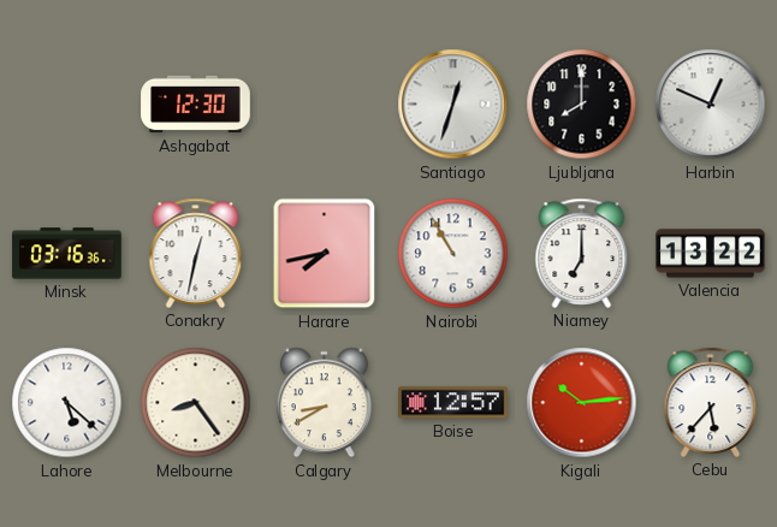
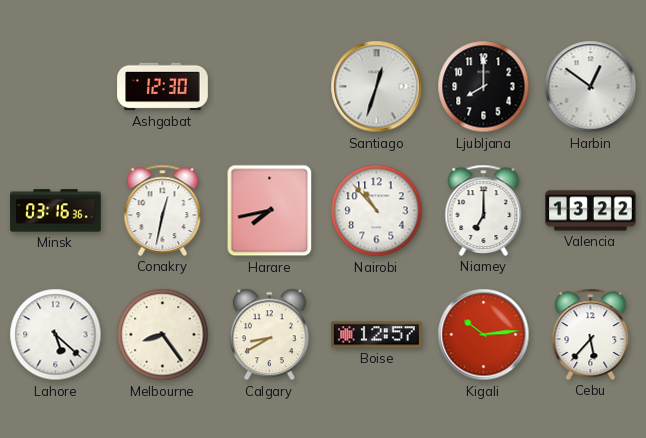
Harbin: 12:49 -> 12:51
Nairobi: 10:55 -> 10:53
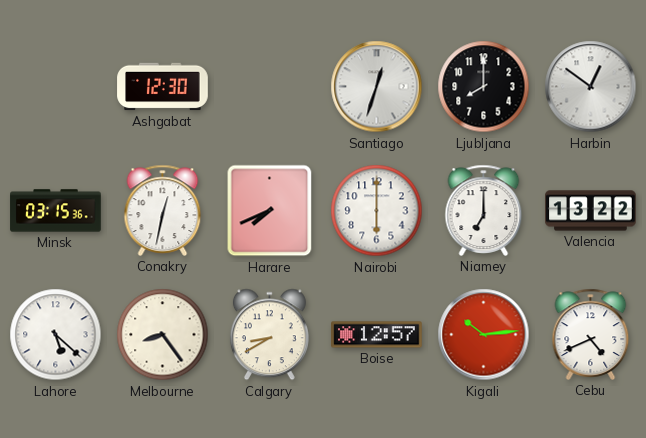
Minsk: 03:16 -> 03:15
Harare: 7:43 -> 7:41
Nairobi: 10:53 -> 6:00
Cebu: 5:37 -> 4:41
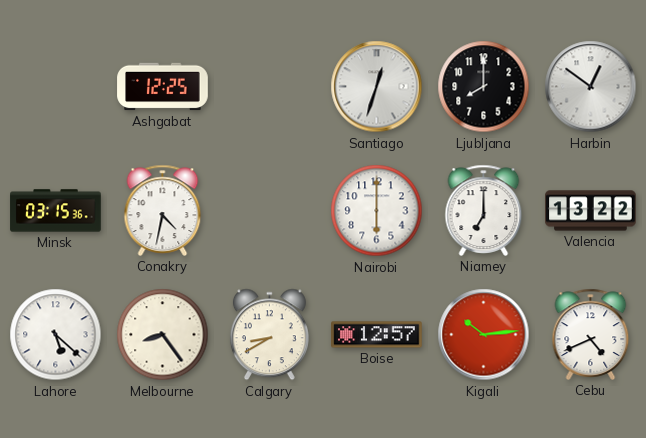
Ashgabat: 12:30 -> 12:25
Conakry: 12:32 -> 4:32
Harare: 7:41 -> none
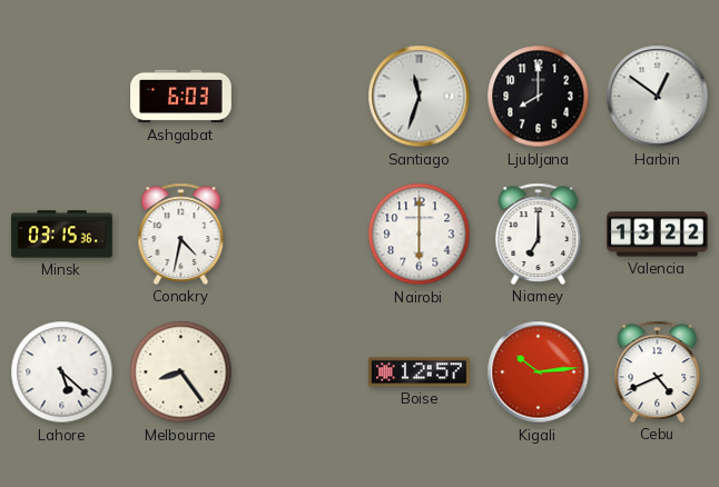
Ashgabat: 12:25 -> 6:03
Santiago: 12:33 -> 11:33
Calgary: 8:40 -> none
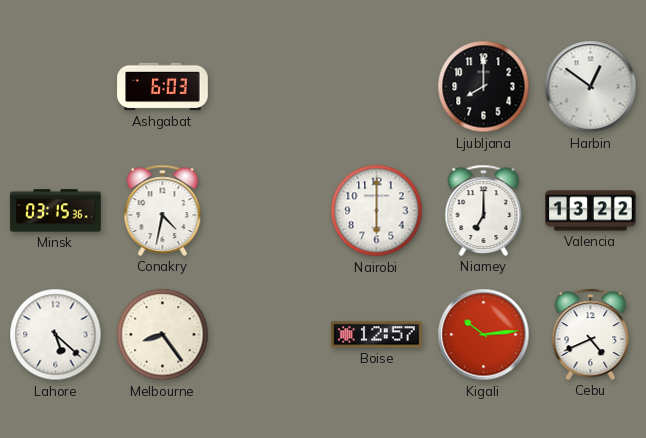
Santiago: 11:33 -> none
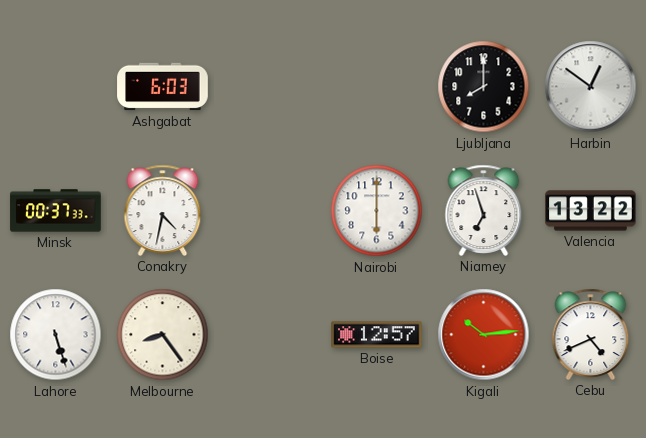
Minsk: 03:15 -> 00:37
Niamey: 7:00 -> 6:57
Lahore: 5:22 -> 5:27
